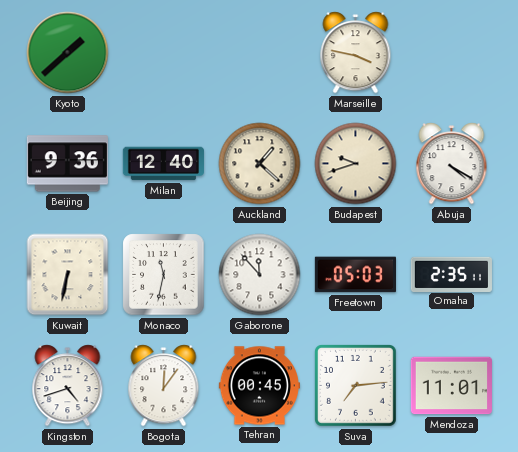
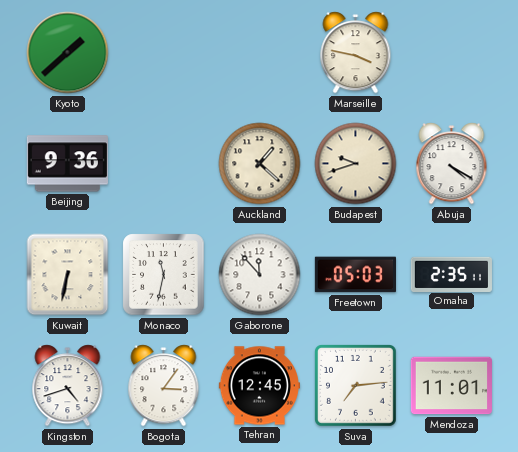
Milan: 12:40 -> none
Bogota: 12:06 -> 3:06
Tehran: 00:45 -> 12:45
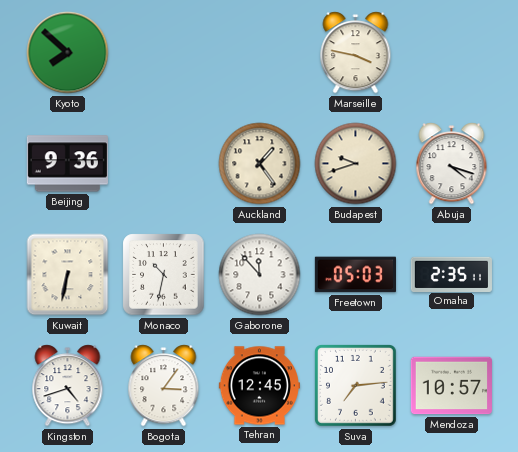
Kyoto: 1:38 -> 7:52
Auckland: 1:22 -> 1:24
Abuja: 4:20 -> 4:18
Monaco: 11:32 -> 10:32
Mendoza: 11:01 -> 10:57
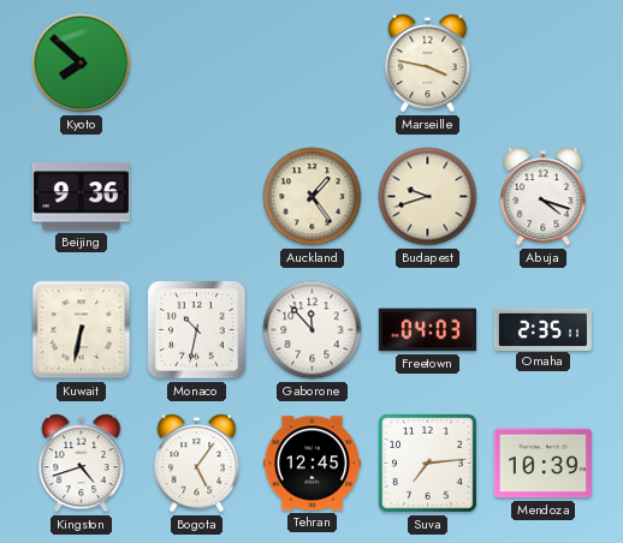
Freetown: 05:03 -> 04:03
Bogota: 3:06 -> 5:06
Mendoza: 10:57 -> 10:39
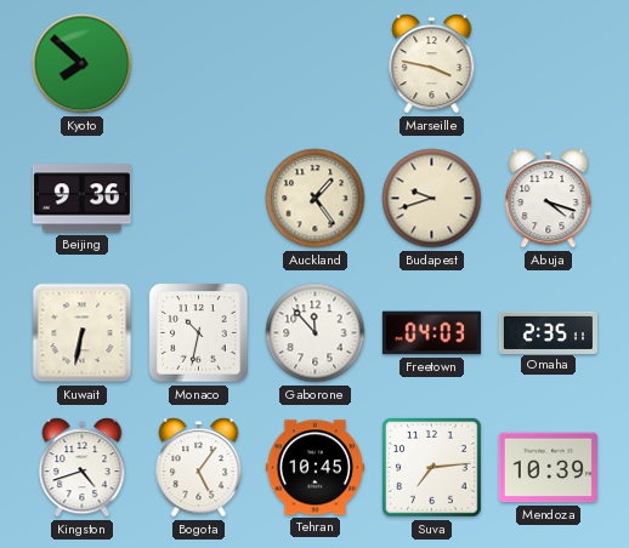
Tehran: 12:45 -> 10:45
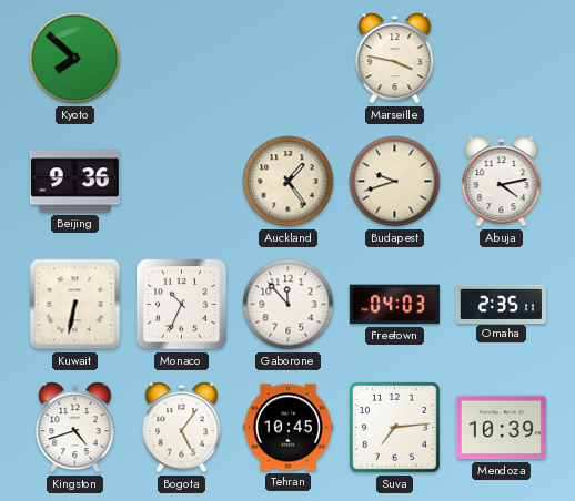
Abuja: 4:18 -> 4:13
Monaco: 10:32 -> 10:34
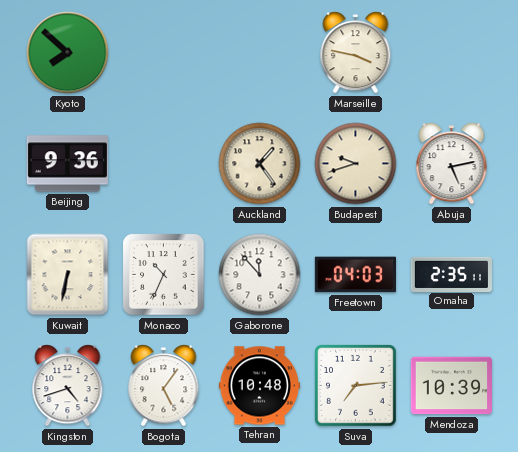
Abuja: 4:13 -> 5:13
Tehran: 10:45 -> 10:48
